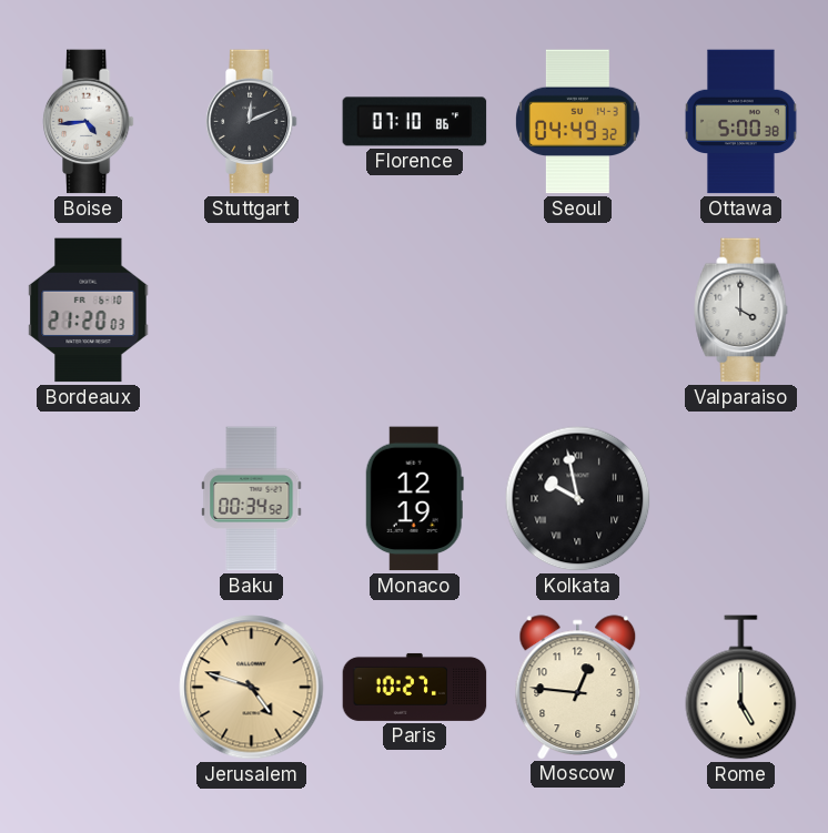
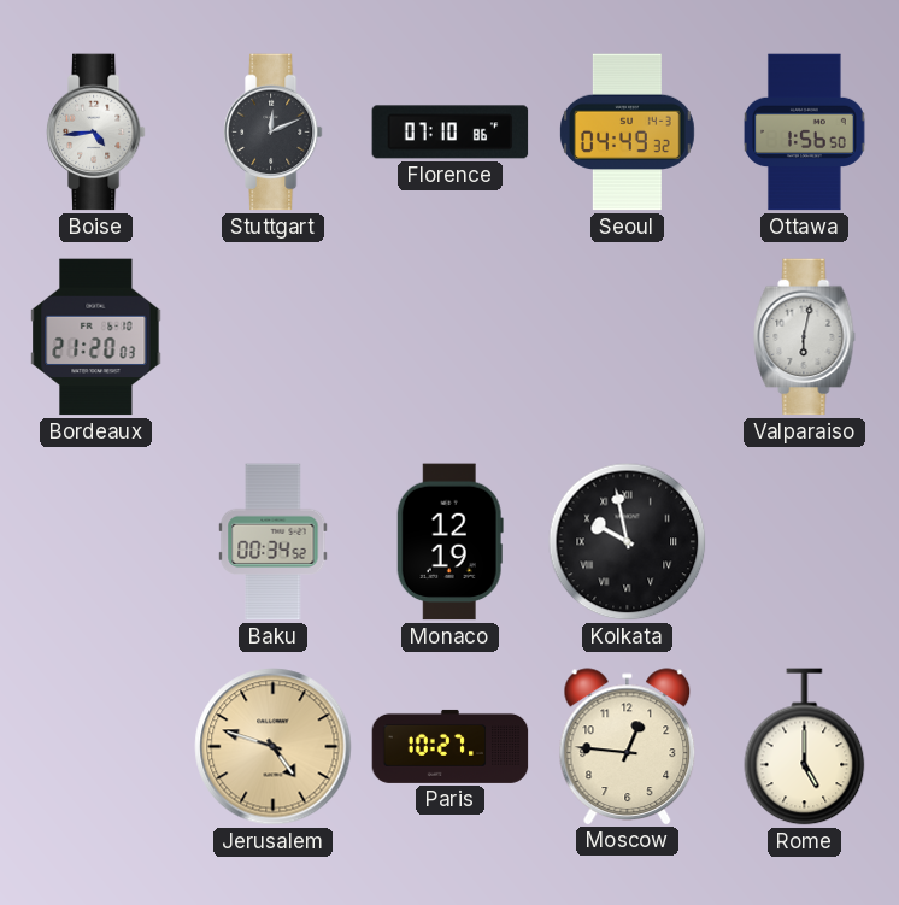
Ottawa: 5:00 -> 1:56
Valparaiso: 4:00 -> 6:02
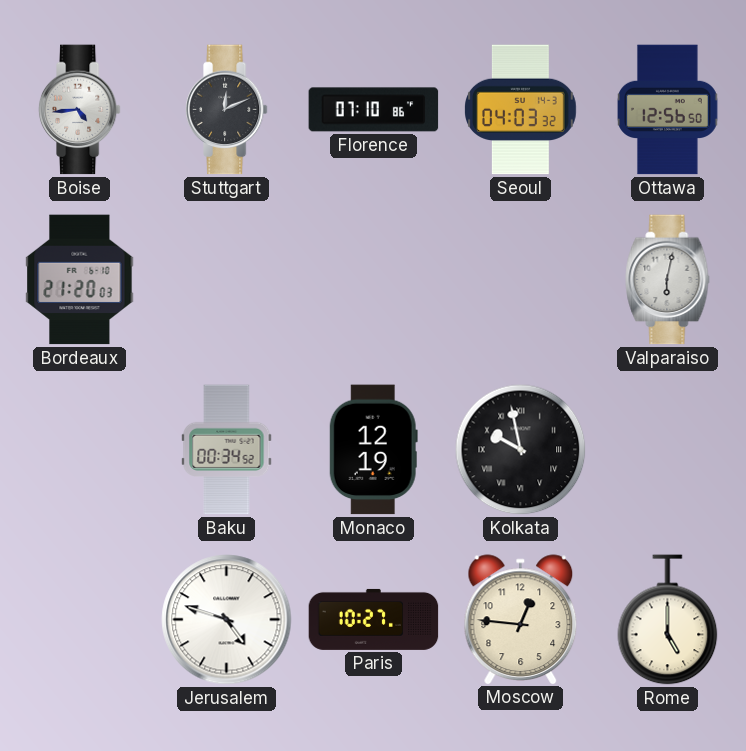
Seoul: 04:49 -> 04:03
Ottawa: 1:56 -> 12:56
Jerusalem dial: champagne -> white
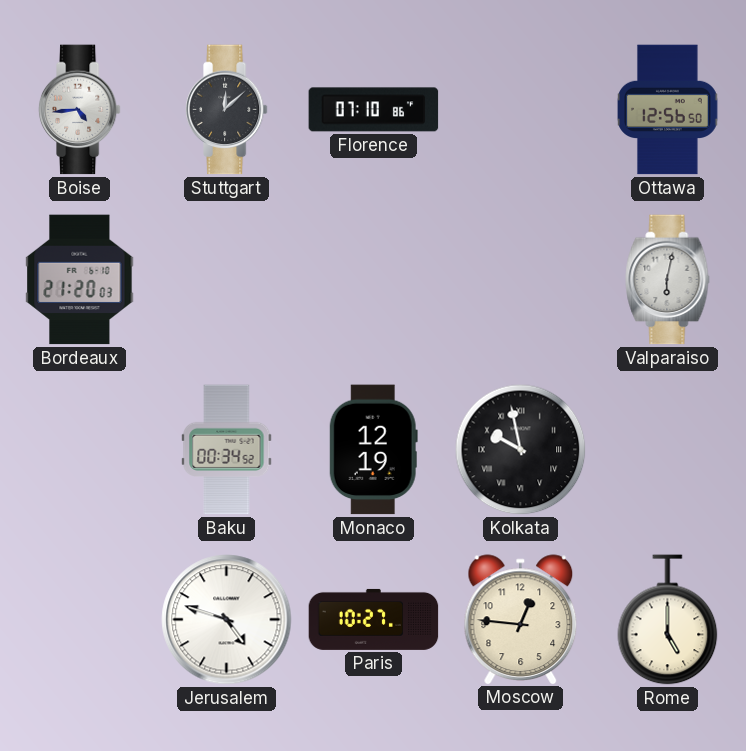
Stuttgart: 12:11 -> 12:08
Seoul: 04:03 -> none
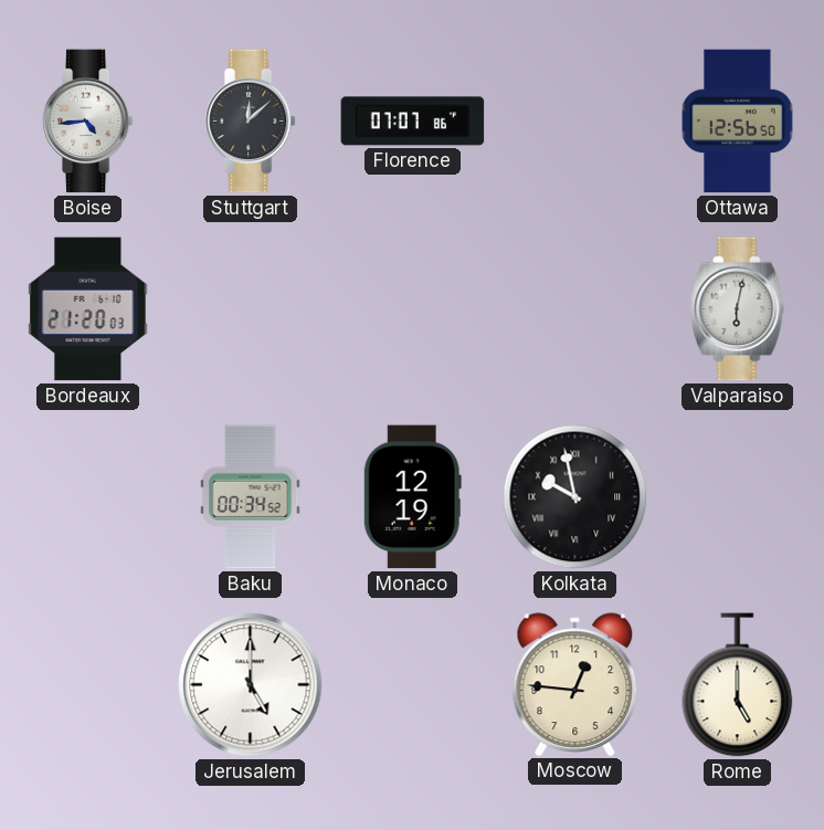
Florence: 07:10 -> 07:07
Jerusalem: 4:48 -> 5:00
Paris: 10:27 -> none
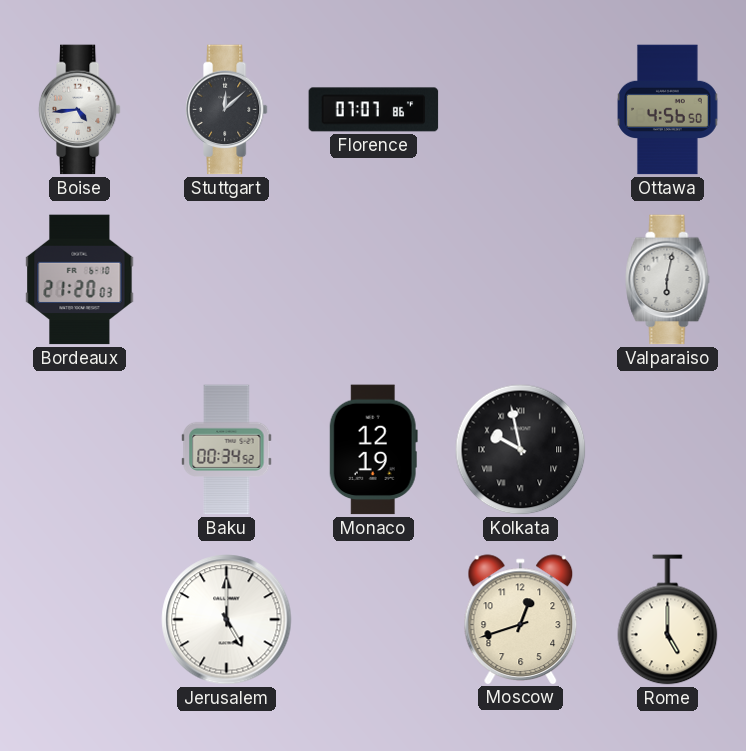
Ottawa: 12:56 -> 4:56
Moscow: 12:46 -> 12:42
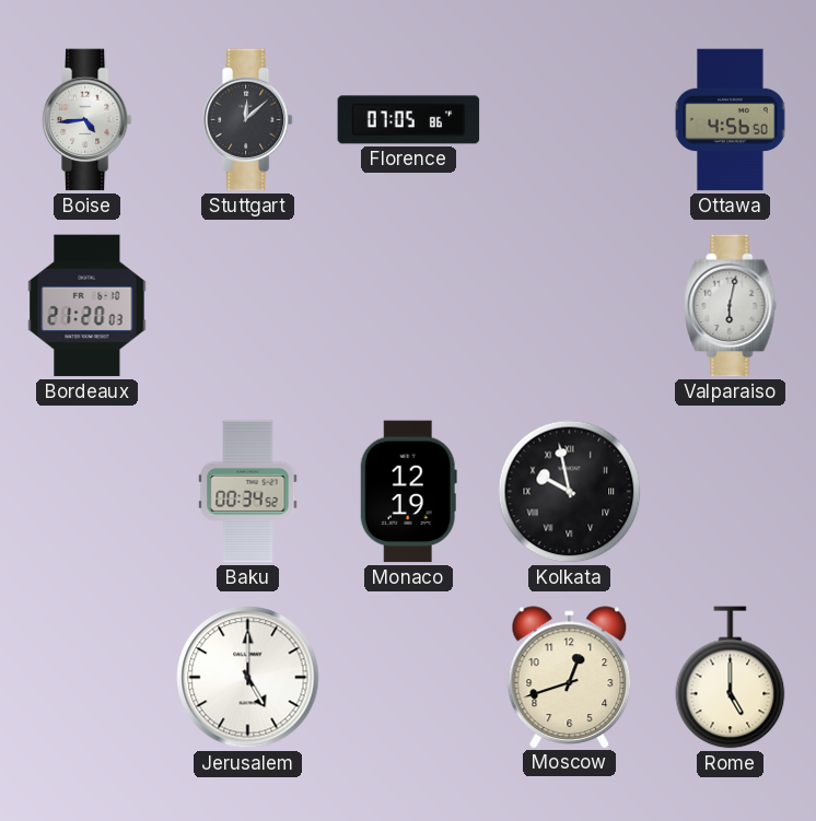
Florence: 07:07 -> 07:05
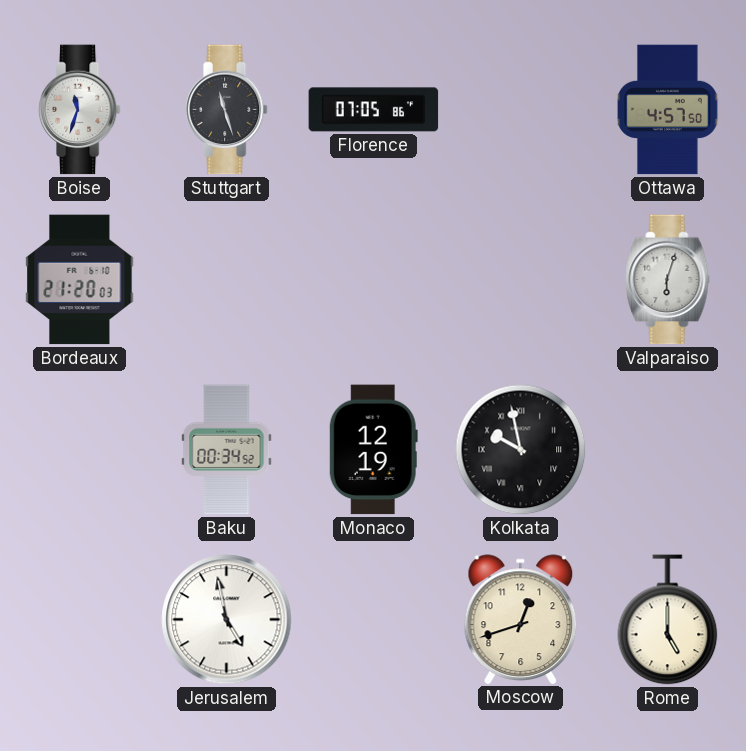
Boise: 4:44 -> 11:33
Stuttgart: 12:08 -> 11:27
Ottawa: 4:56 -> 4:57
Valparaiso: 6:02 -> 6:03
Jerusalem: 5:00 -> 4:58
